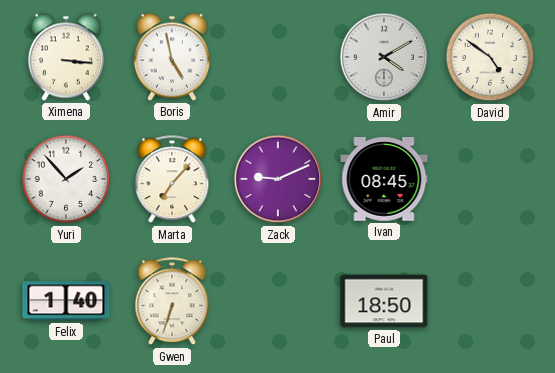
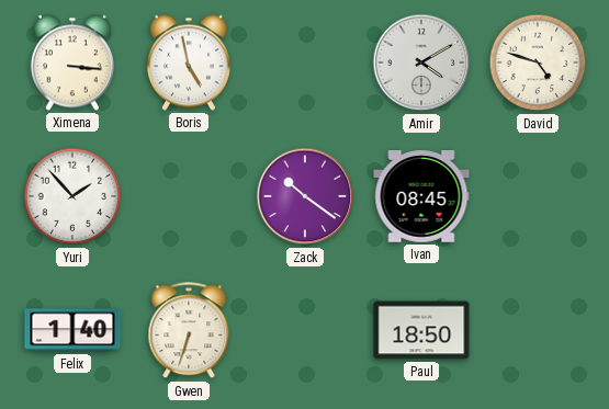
David: 4:51 -> 4:48
Marta: 7:07 -> none
Zack: 9:11 -> 10:21
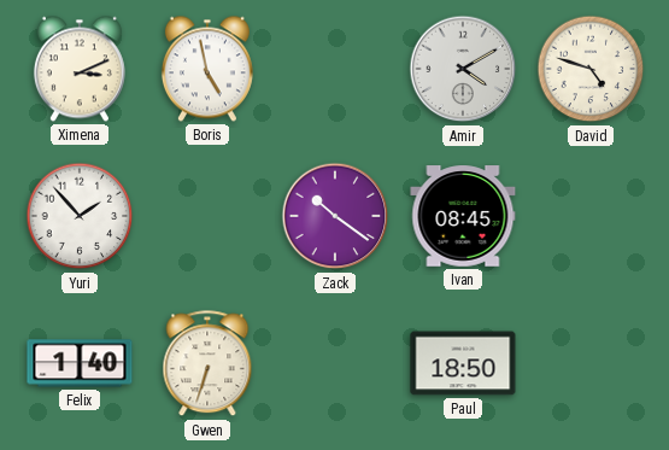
Ximena: 3:16 -> 3:11
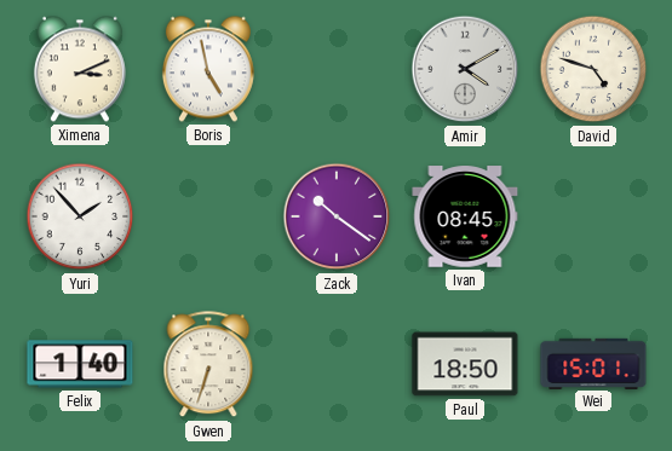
Wei: none -> 15:01
